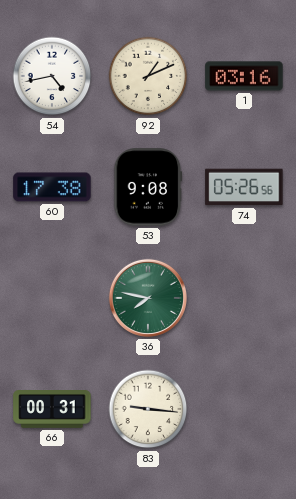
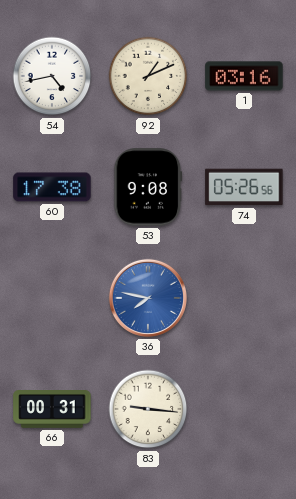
36 dial: green -> blue
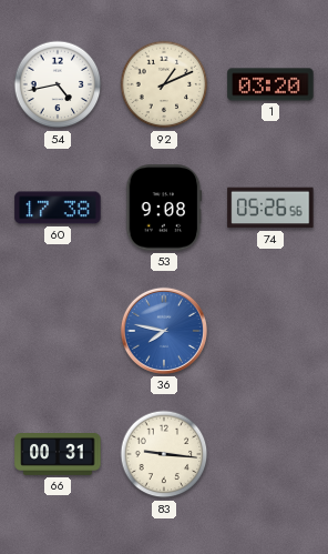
1: 03:16 -> 03:20
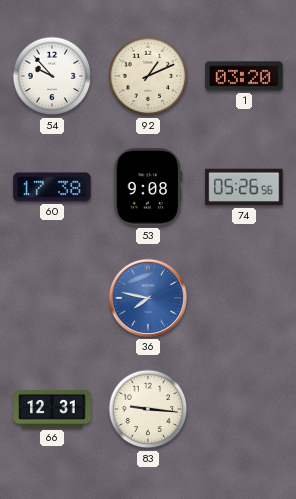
54: 4:43 -> 9:53
66: 00:31 -> 12:31
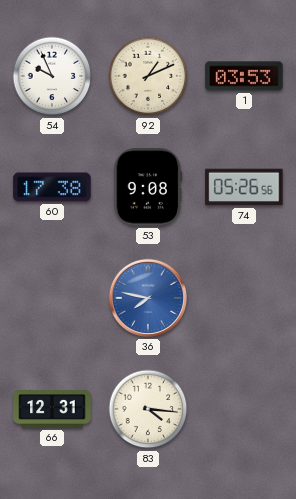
54: 9:53 -> 9:56
1: 03:20 -> 03:53
83: 9:16 -> 4:16
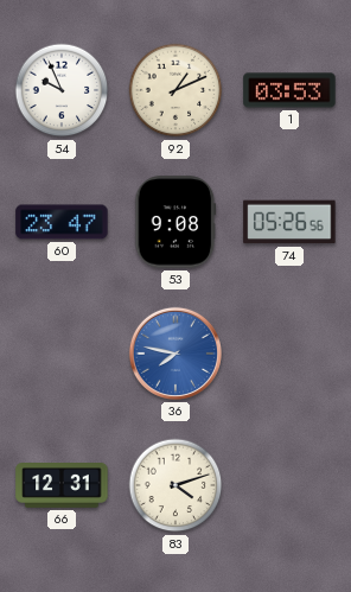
60: 17:38 -> 23:47
83: 4:16 -> 4:12
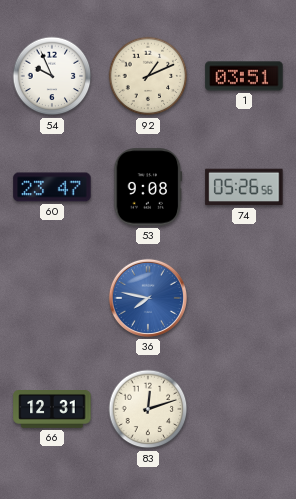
1: 03:53 -> 03:51
83: 4:12 -> 12:12
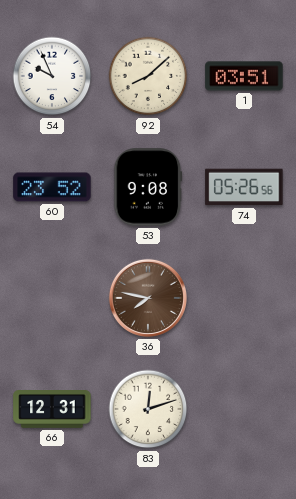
92: 1:11 -> 8:08
60: 23:47 -> 23:52
36 dial: blue -> brown
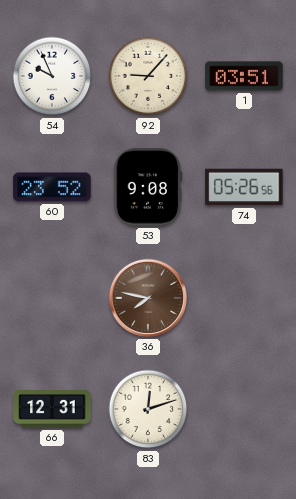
92: 8:08 -> 9:07
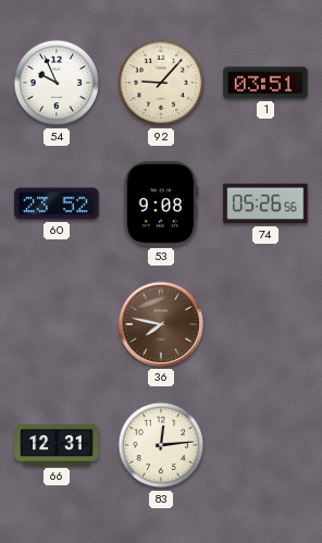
83: 12:12 -> 12:14
